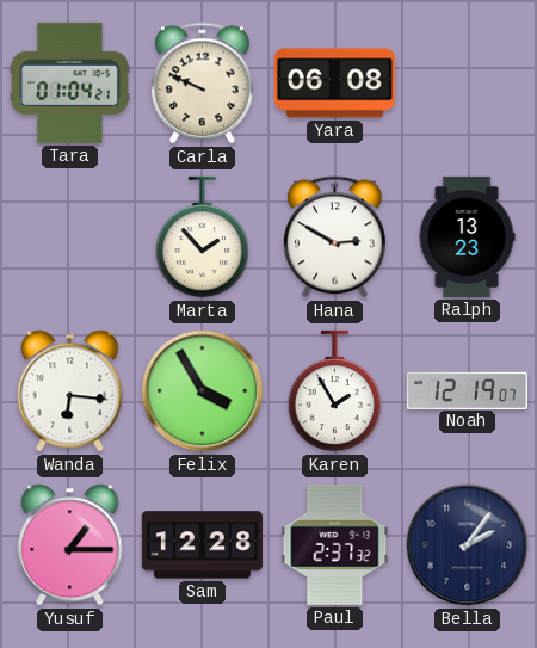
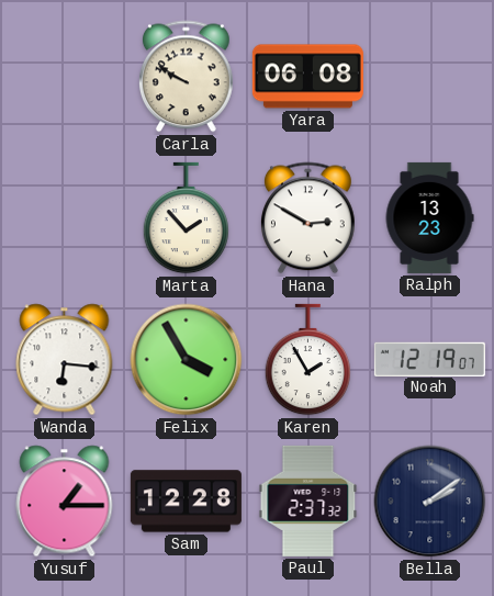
Tara: 01:04 -> none
Carla: 9:49 -> 9:50
Bella: 2:06 -> 2:09
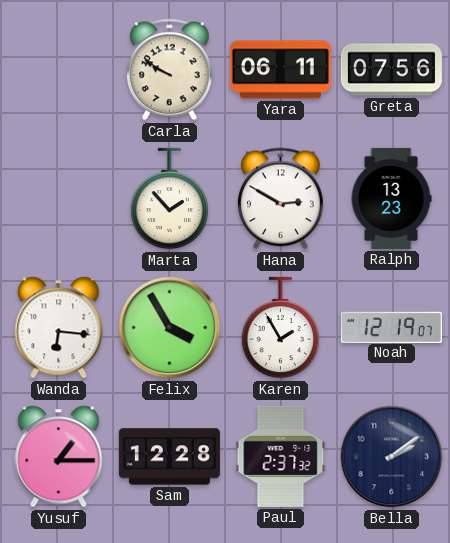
Yara: 06:08 -> 06:11
Greta: none -> 07:56
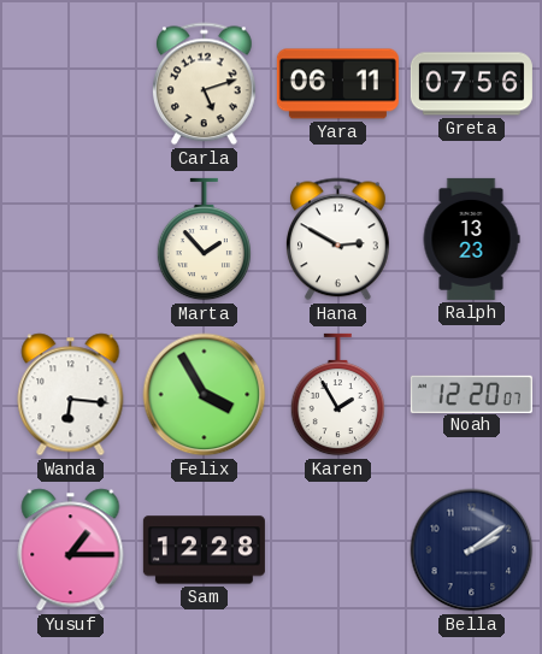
Carla: 9:50 -> 5:12
Noah: 12:19 -> 12:20
Paul: 2:37 -> none
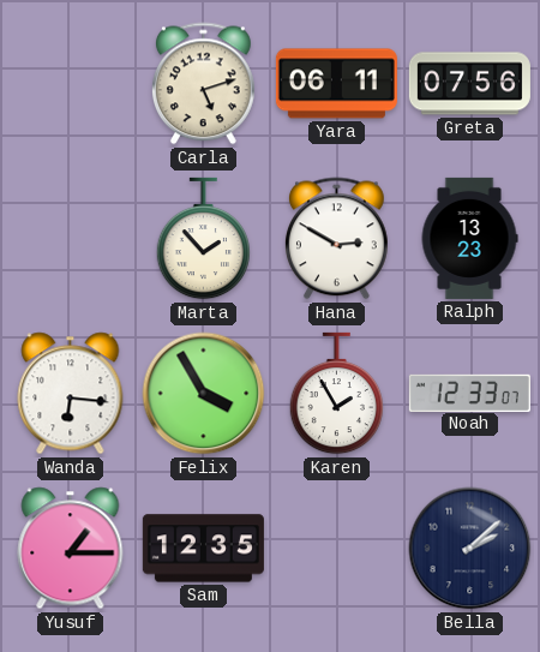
Noah: 12:20 -> 12:33
Sam: 12:28 -> 12:35
Bella: 2:09 -> 2:08
